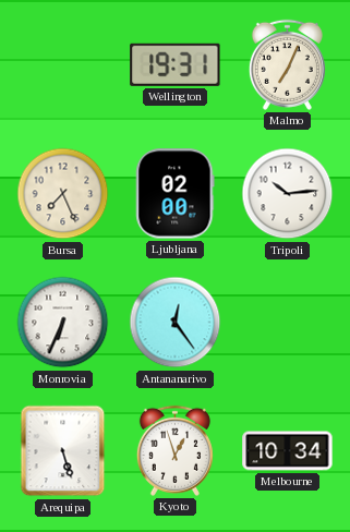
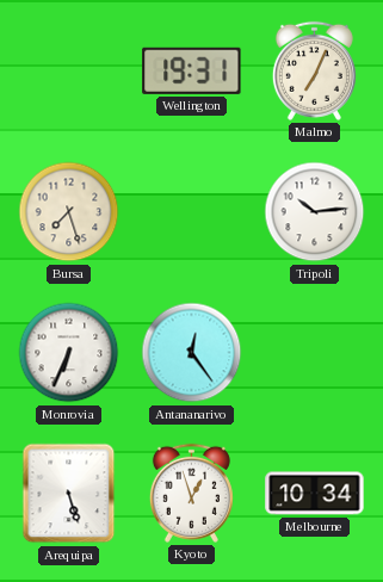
Bursa: 7:26 -> 7:27
Ljubljana: 02:00 -> none
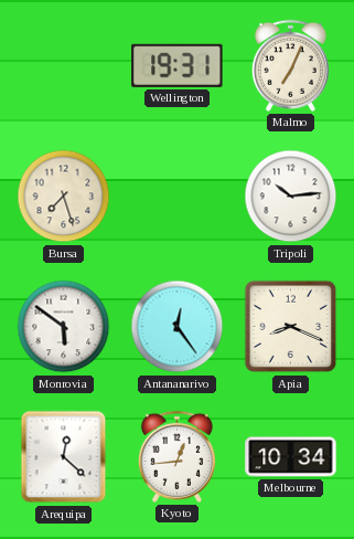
Monrovia: 6:34 -> 5:51
Apia: none -> 8:19
Arequipa: 5:27 -> 12:22
Kyoto: 12:57 -> 12:44
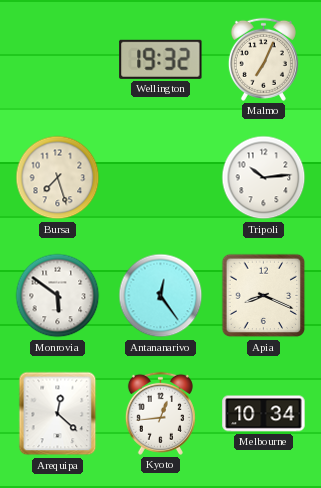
Wellington: 19:31 -> 19:32
